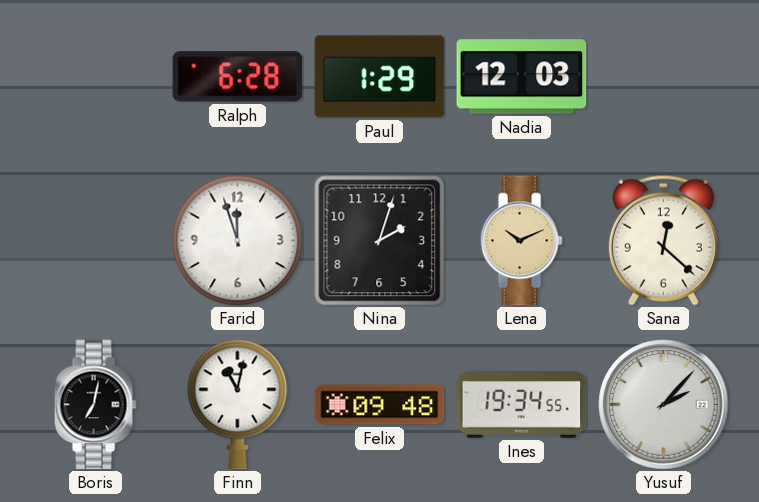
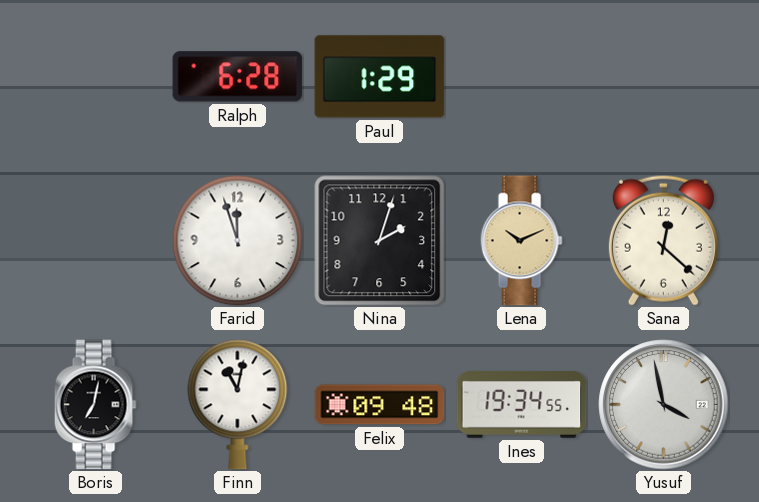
Nadia: 12:03 -> none
Yusuf: 2:07 -> 3:58
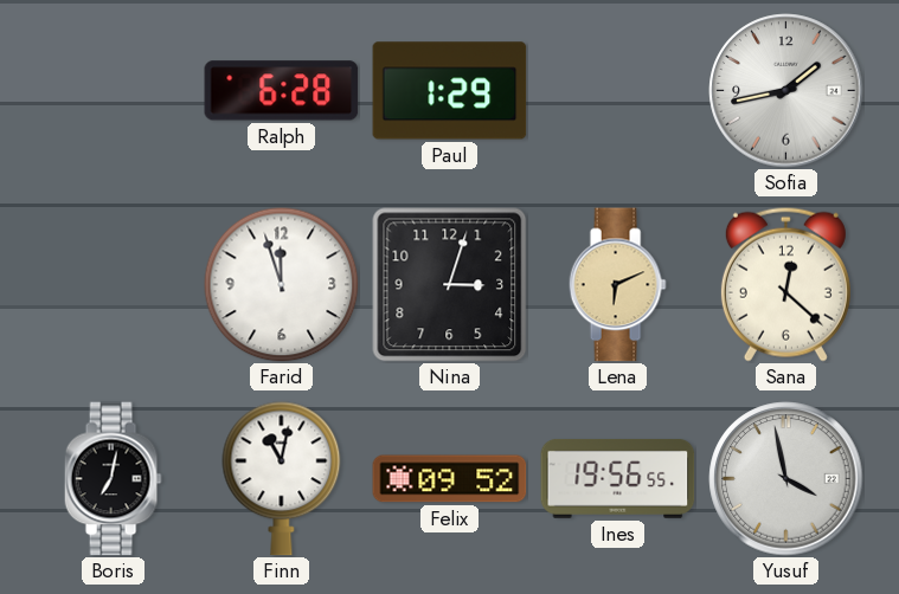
Sofia: none -> 1:43
Nina: 2:03 -> 3:03
Lena: 10:11 -> 6:11
Felix: 09:48 -> 09:52
Ines: 19:34 -> 19:56
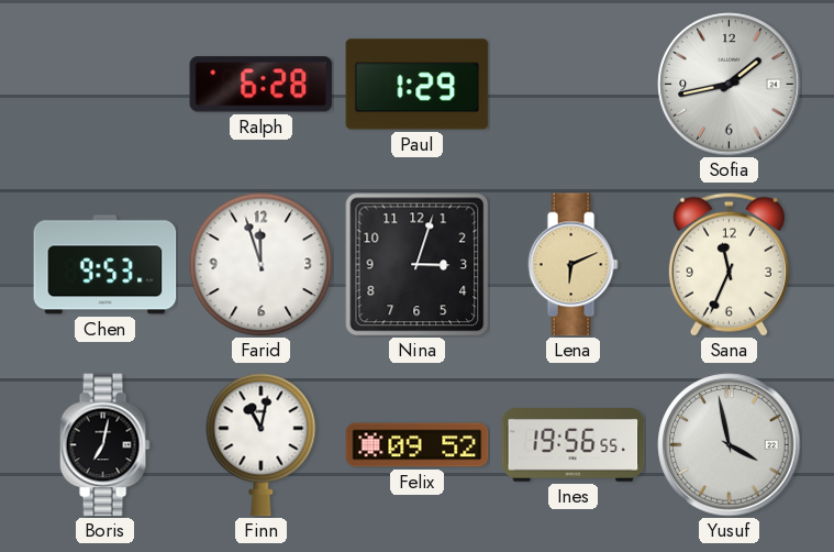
Chen: none -> 9:53
Sana: 12:22 -> 11:34
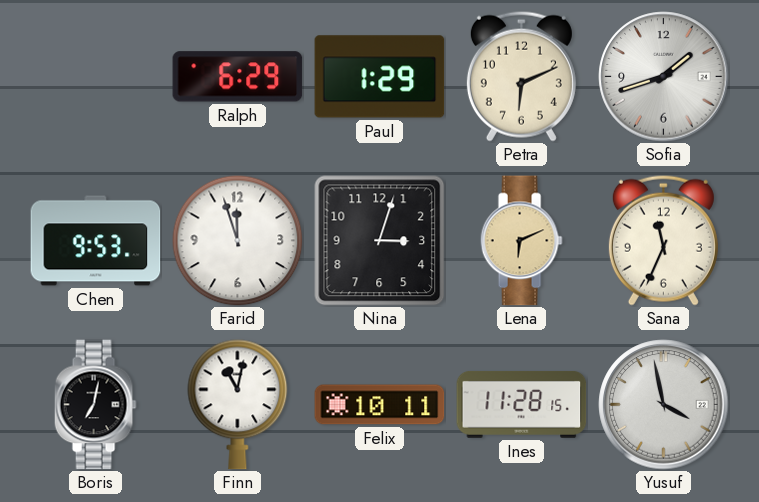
Ralph: 6:28 -> 6:29
Petra: none -> 6:11
Sofia: 1:43 -> 1:42
Felix: 09:52 -> 10:11
Ines: 19:56 -> 11:28
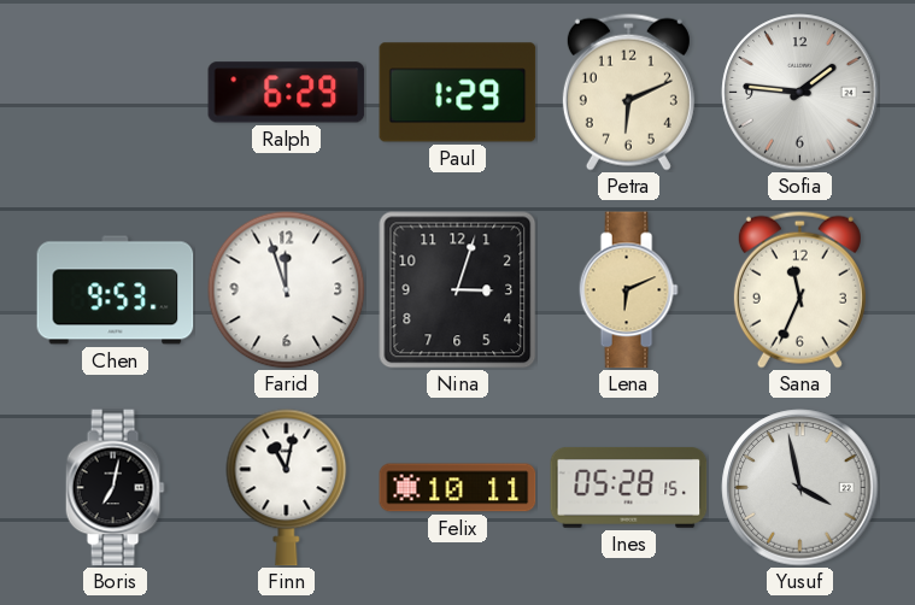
Sofia: 1:42 -> 1:46
Ines: 11:28 -> 05:28
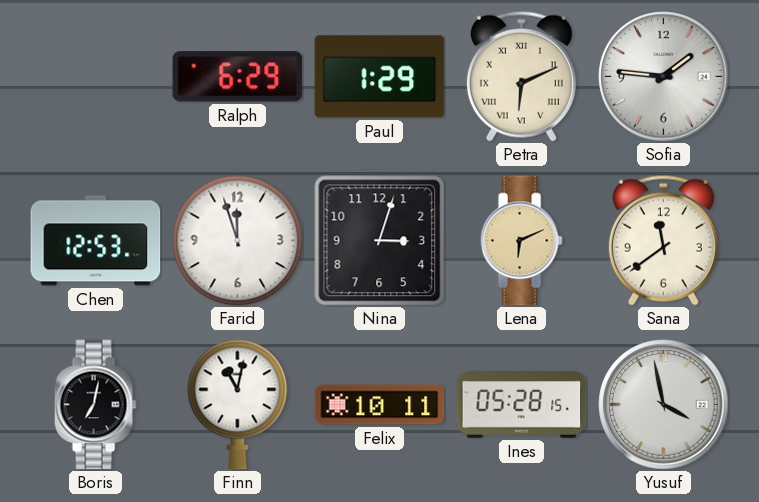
Petra numerals: Arabic -> Roman
Chen: 9:53 -> 12:53
Sana: 11:34 -> 11:39
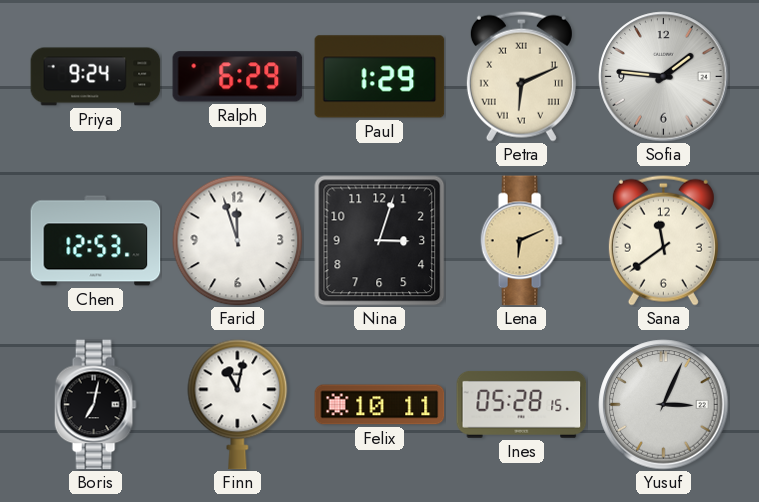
Priya: none -> 9:24
Yusuf: 3:58 -> 3:04
